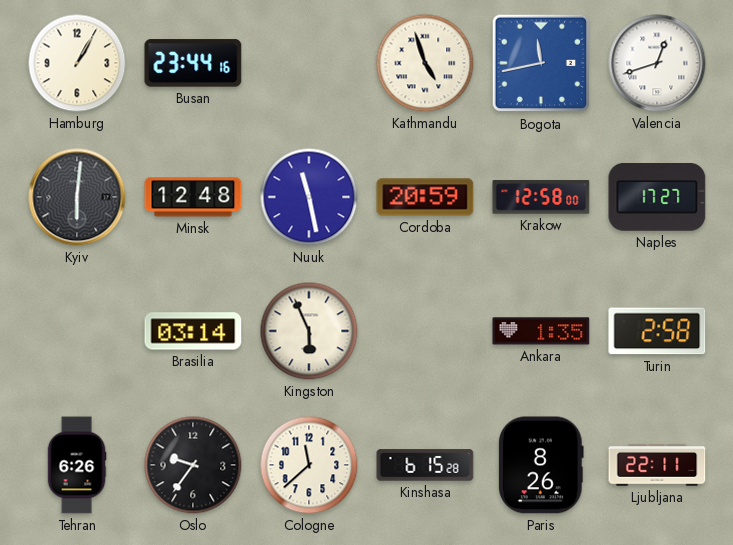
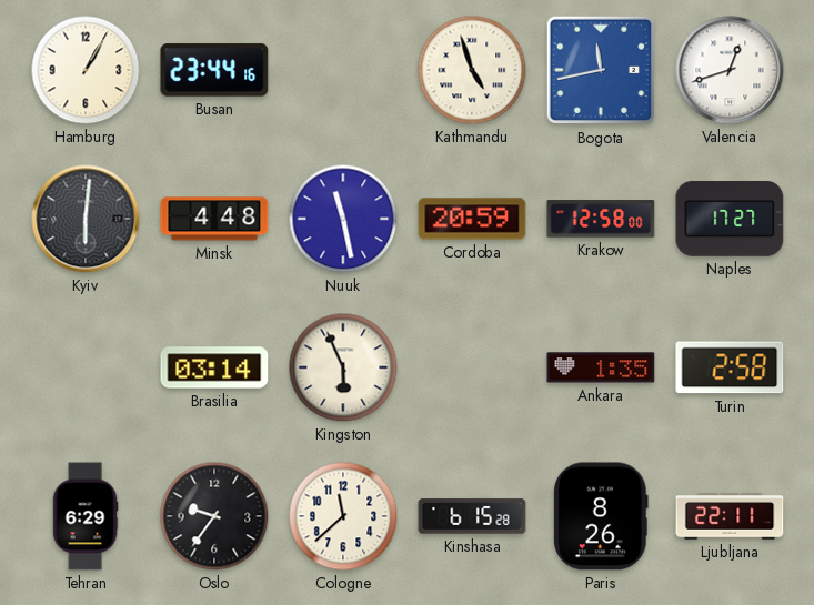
Minsk: 12:48 -> 4:48
Tehran: 6:26 -> 6:29
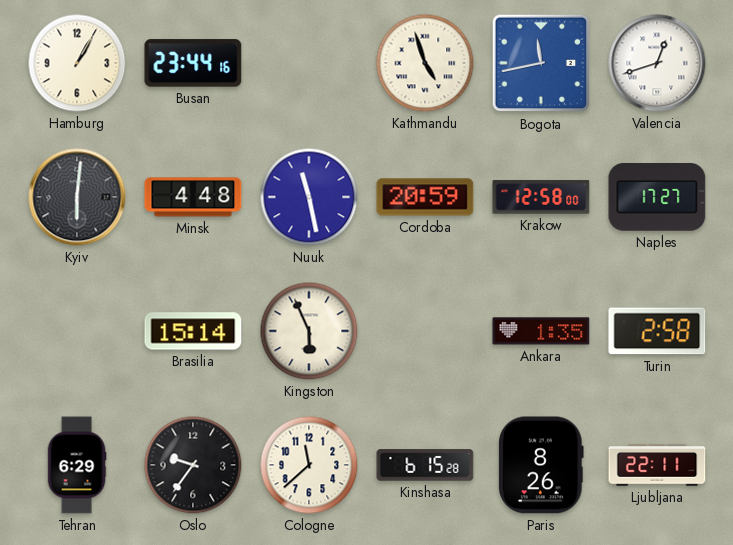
Brasilia: 03:14 -> 15:14
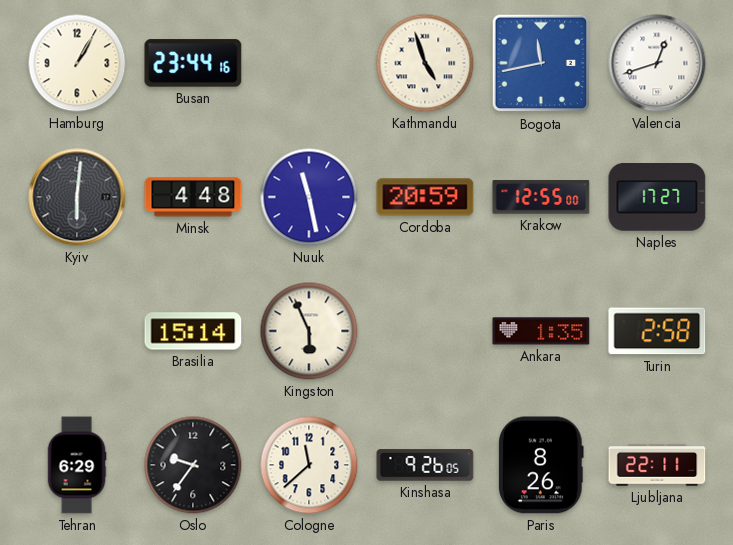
Krakow: 12:58 -> 12:55
Kinshasa: 6:15 -> 9:26
